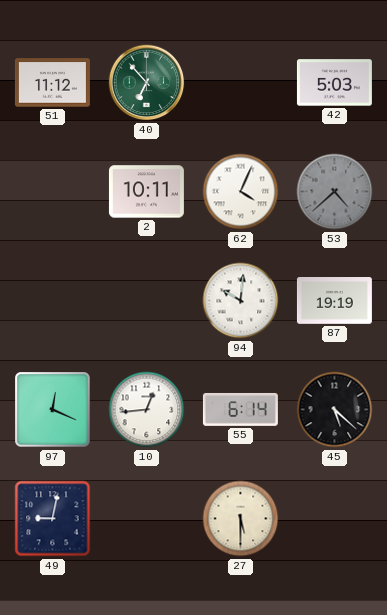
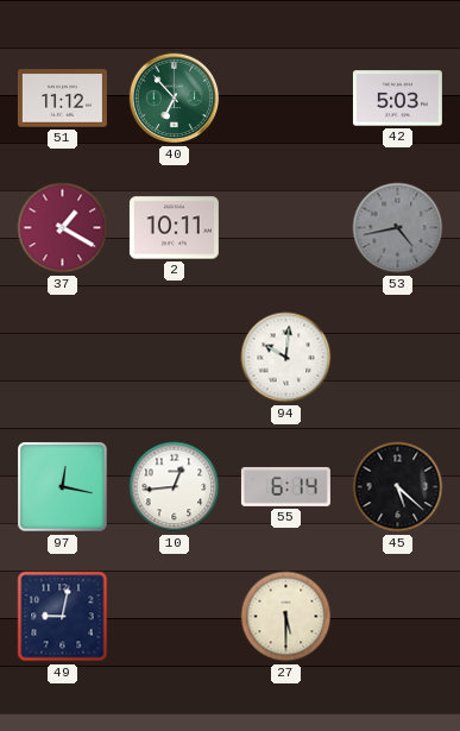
37: none -> 1:20
62: 4:04 -> none
53: 4:38 -> 4:43
87: 19:19 -> none
97: 12:19 -> 12:17
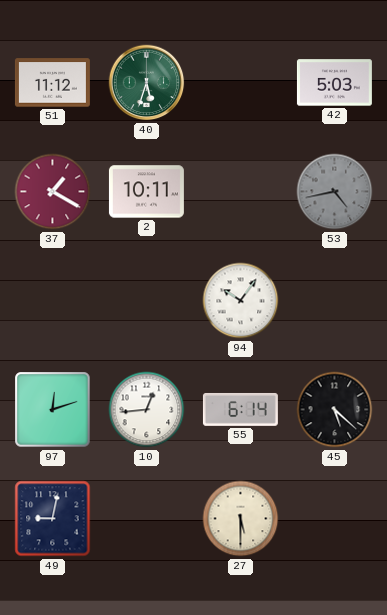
40: 6:53 -> 5:33
94: 10:01 -> 10:06
97: 12:17 -> 12:12
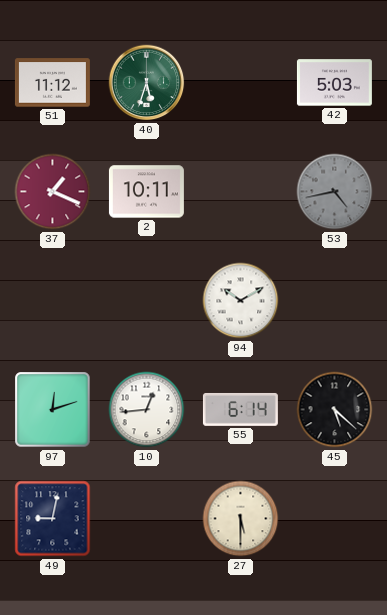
37: 1:20 -> 1:19
94: 10:06 -> 10:10
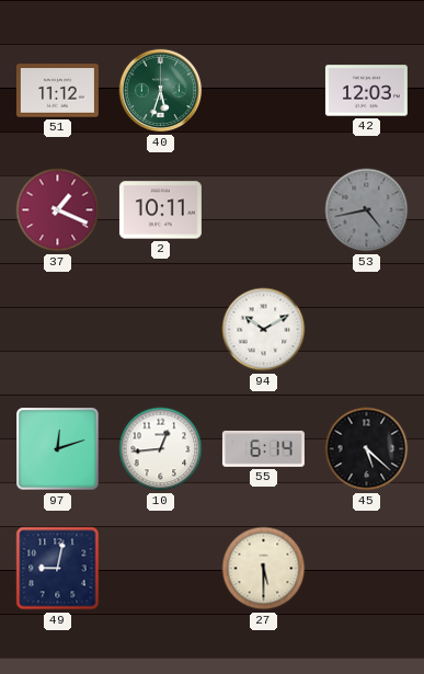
42: 5:03 -> 12:03
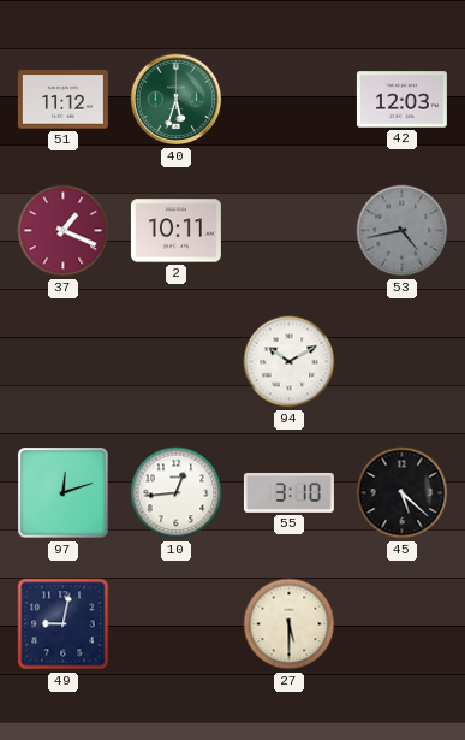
55: 6:14 -> 3:10
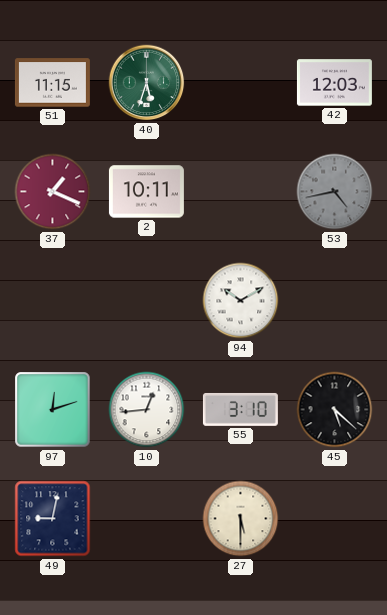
51: 11:12 -> 11:15
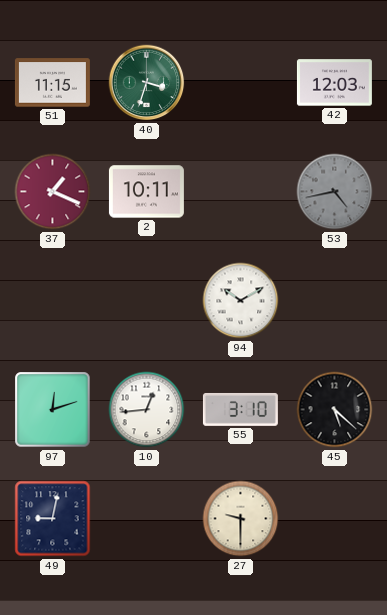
40: 5:33 -> 3:33
27: 5:30 -> 9:30
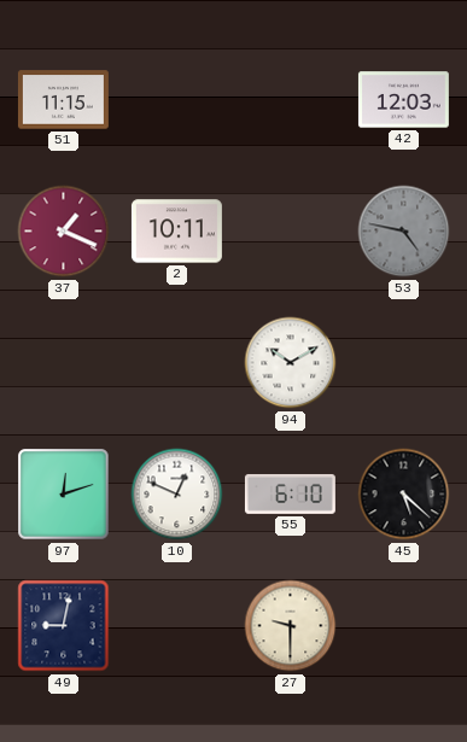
40: 3:33 -> none
53: 4:43 -> 4:47
10: 12:44 -> 12:49
55: 3:10 -> 6:10
